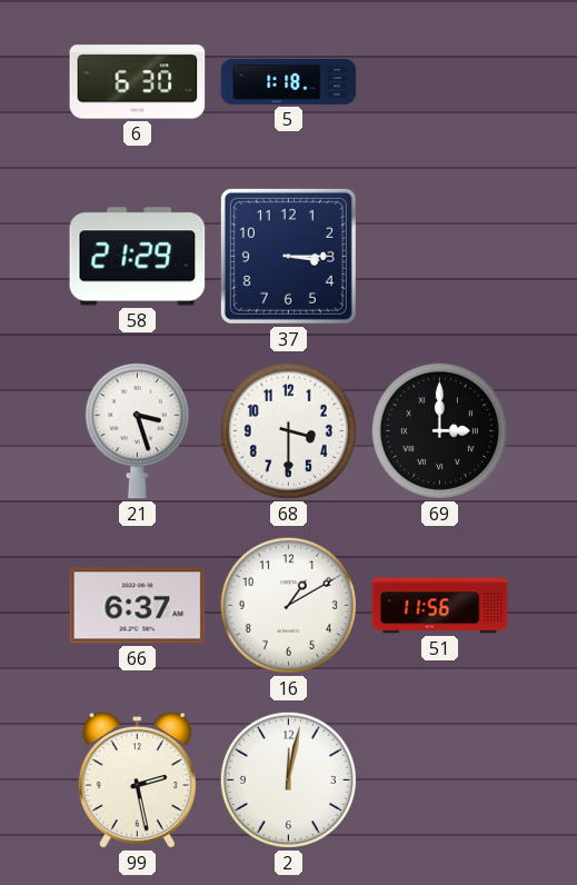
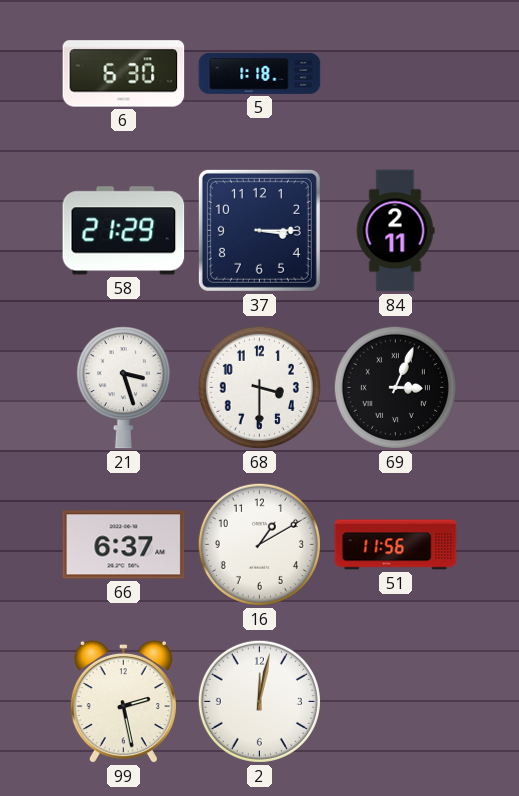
84: none -> 2:11
69: 3:00 -> 3:04
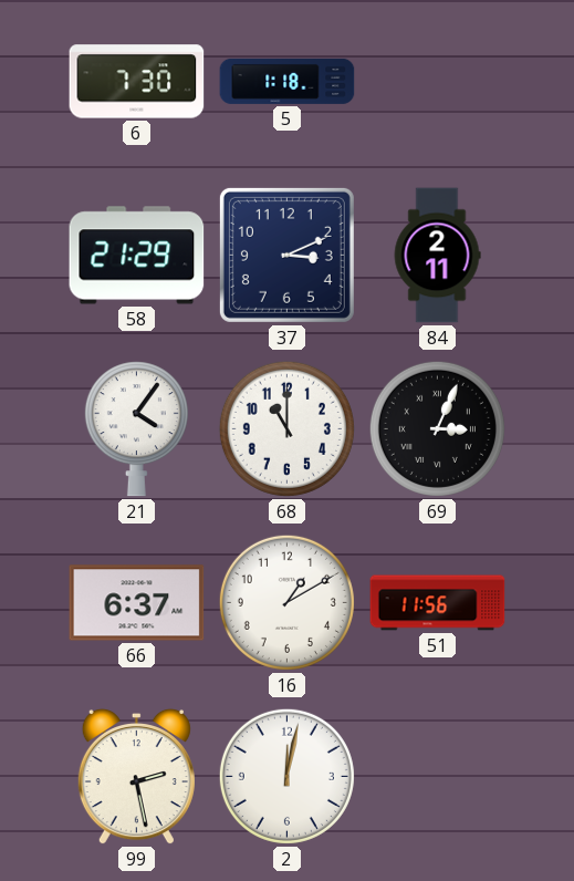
6: 6:30 -> 7:30
37: 3:15 -> 3:11
21: 3:27 -> 4:06
68: 3:30 -> 11:00
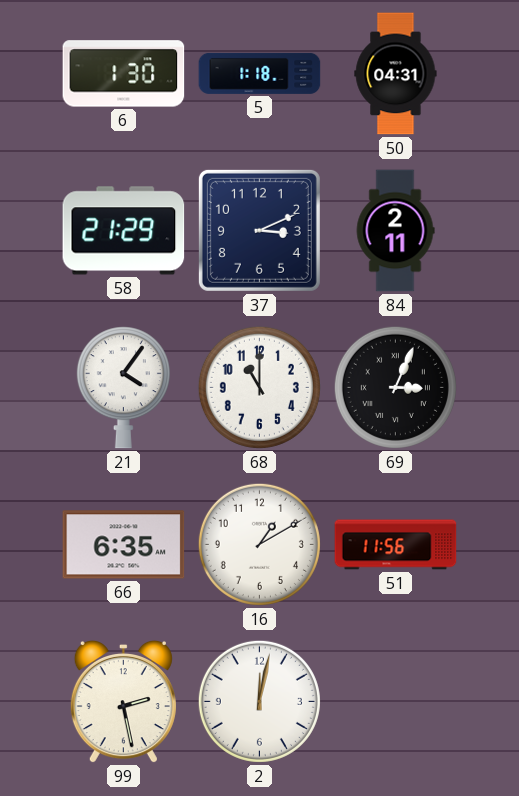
6: 7:30 -> 1:30
50: none -> 04:31
66: 6:37 -> 6:35
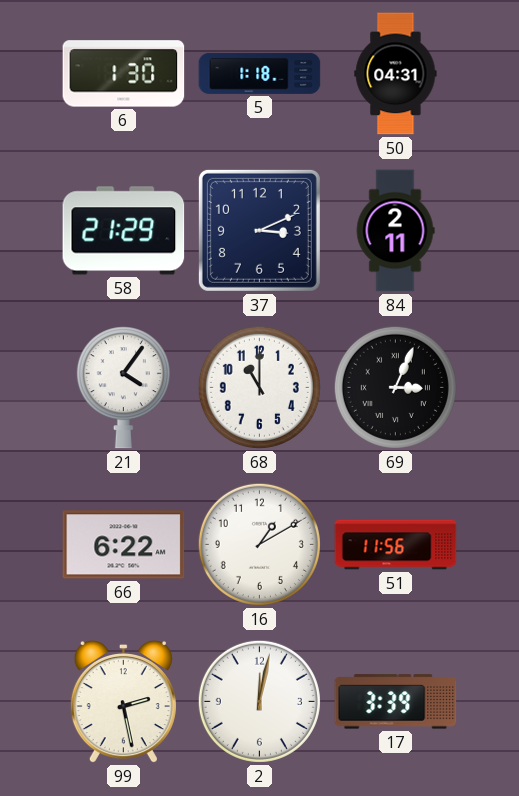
66: 6:35 -> 6:22
17: none -> 3:39
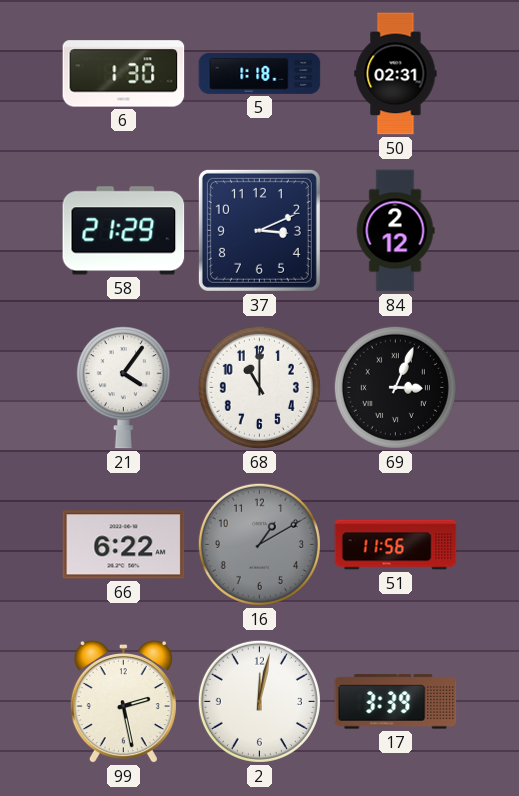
50: 04:31 -> 02:31
84: 2:11 -> 2:12
16 dial: white -> grey
